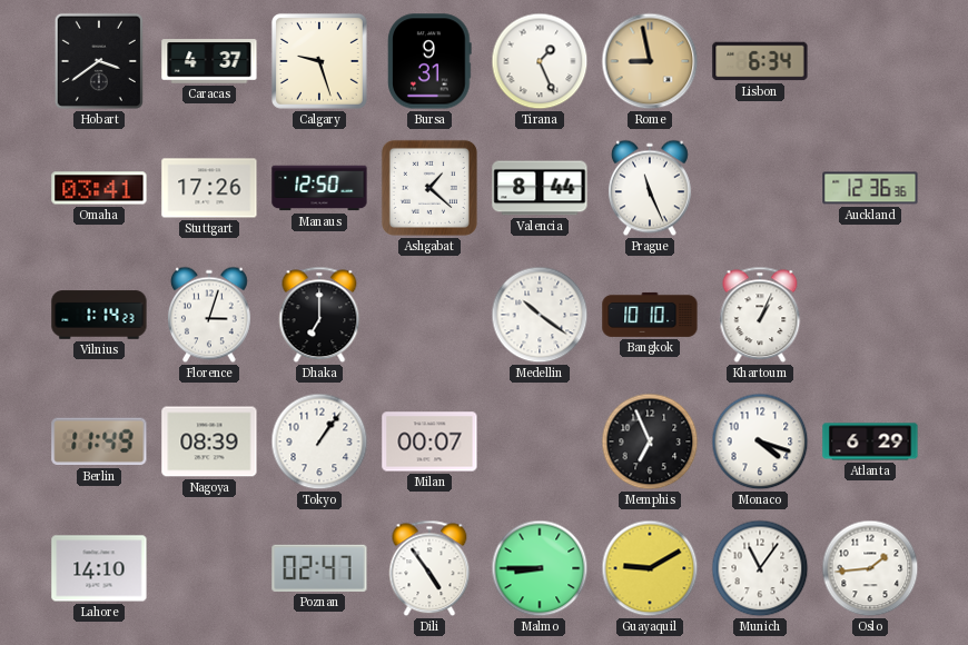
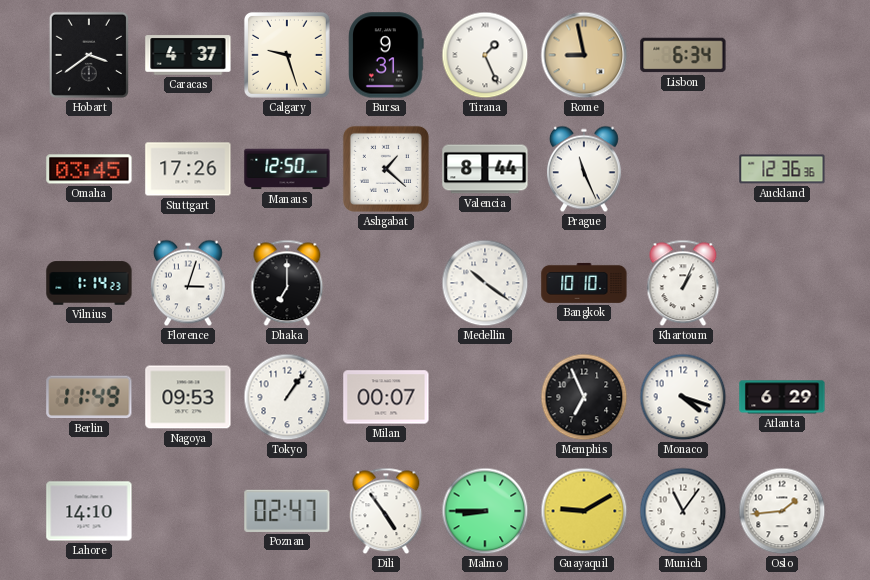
Omaha: 03:41 -> 03:45
Nagoya: 08:39 -> 09:53
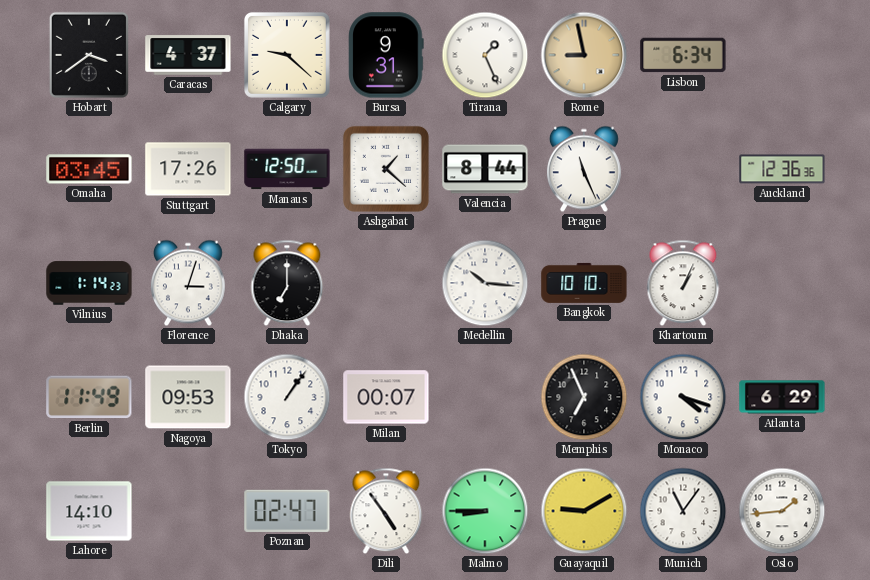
Calgary: 9:27 -> 9:22
Medellin: 10:21 -> 10:16
